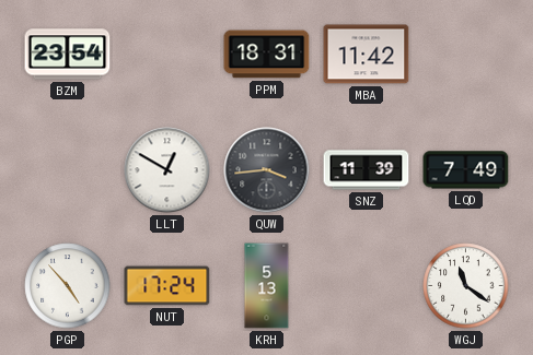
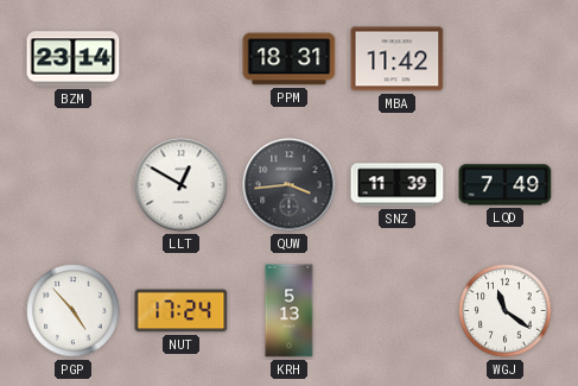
BZM: 23:54 -> 23:14
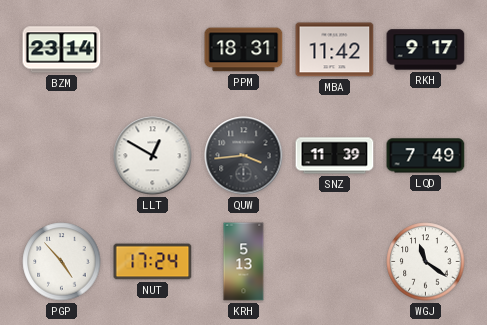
RKH: none -> 9:17
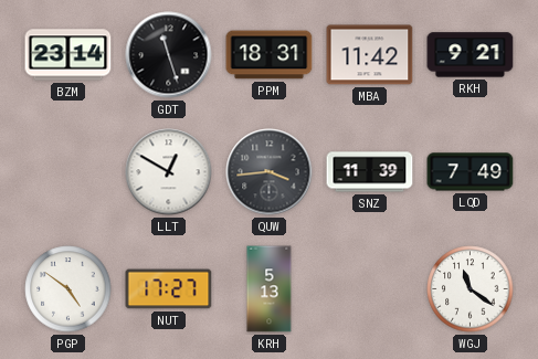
GDT: none -> 11:27
RKH: 9:17 -> 9:21
PGP: 4:53 -> 4:51
NUT: 17:24 -> 17:27
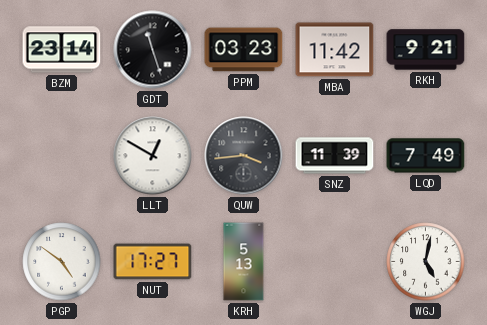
PPM: 18:31 -> 03:23
WGJ: 11:21 -> 5:02
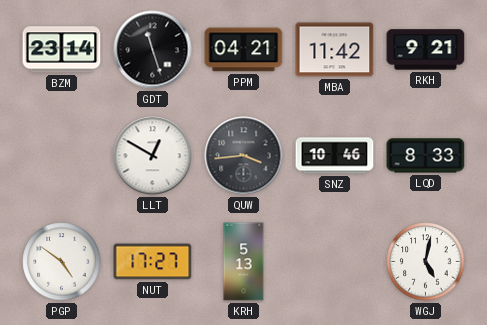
PPM: 03:23 -> 04:21
SNZ: 11:39 -> 10:46
LQD: 7:49 -> 8:33
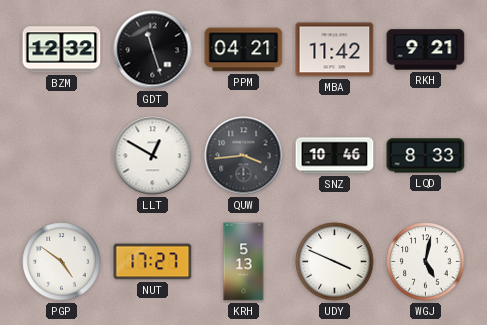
BZM: 23:14 -> 12:32
UDY: none -> 3:49
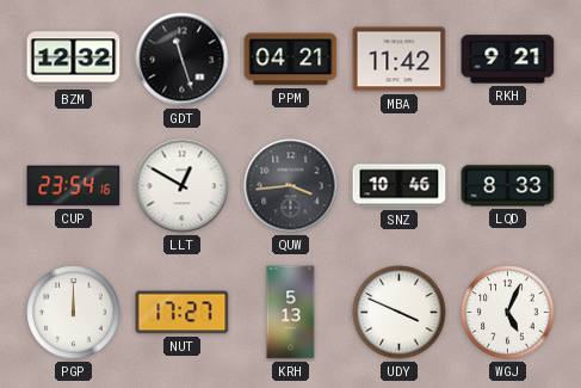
CUP: none -> 23:54
PGP: 4:51 -> 12:00
WGJ: 5:02 -> 5:04
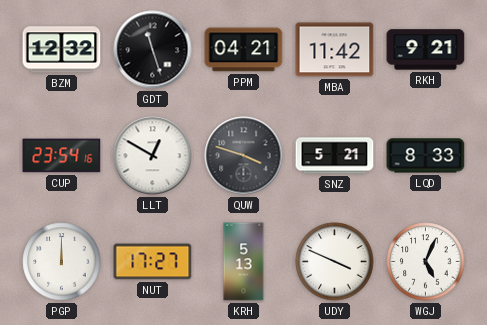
QUW: 3:44 -> 3:48
SNZ: 10:46 -> 5:21
